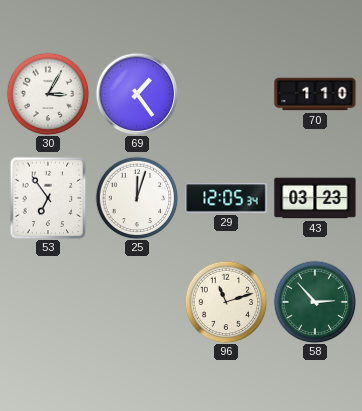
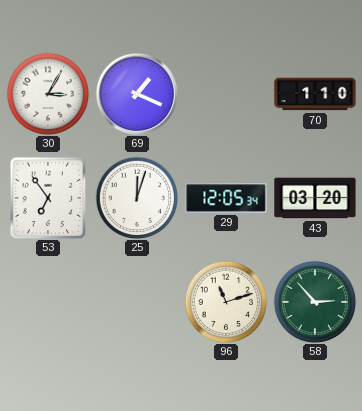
69: 1:24 -> 1:19
43: 03:23 -> 03:20
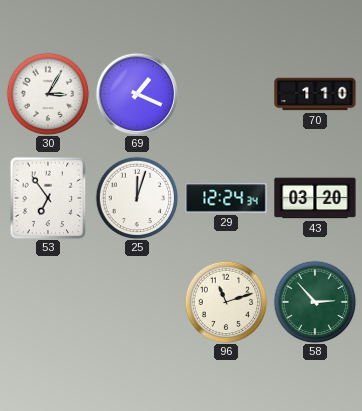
29: 12:05 -> 12:24
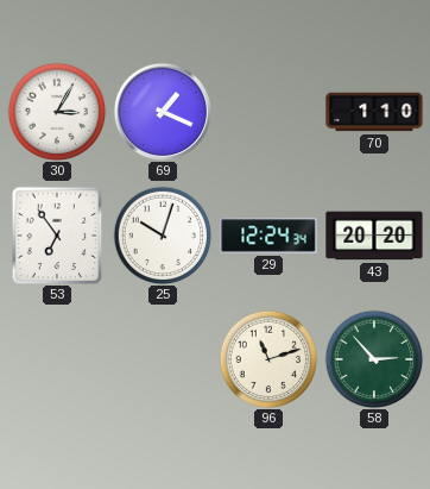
25: 12:03 -> 10:03
43: 03:20 -> 20:20
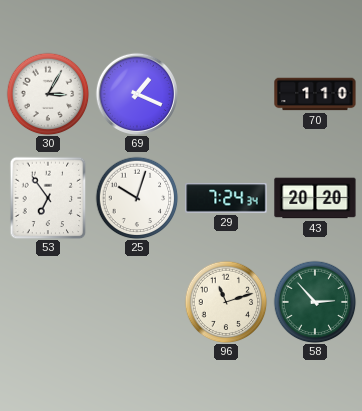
29: 12:24 -> 7:24
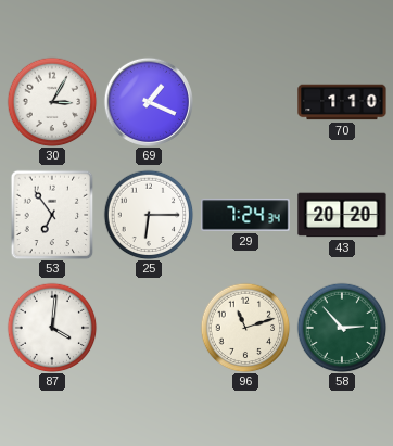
25: 10:03 -> 6:15
87: none -> 4:01
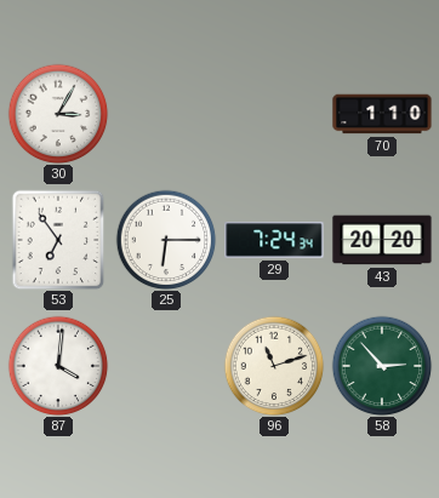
69: 1:19 -> none
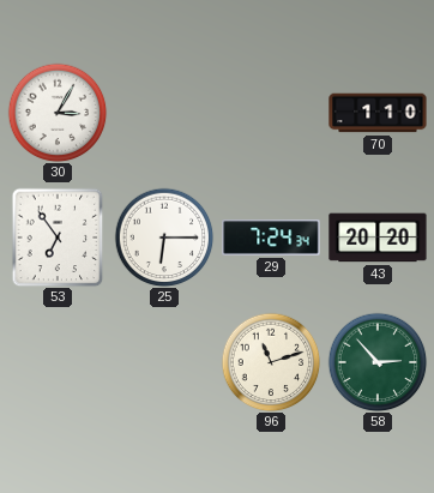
87: 4:01 -> none
